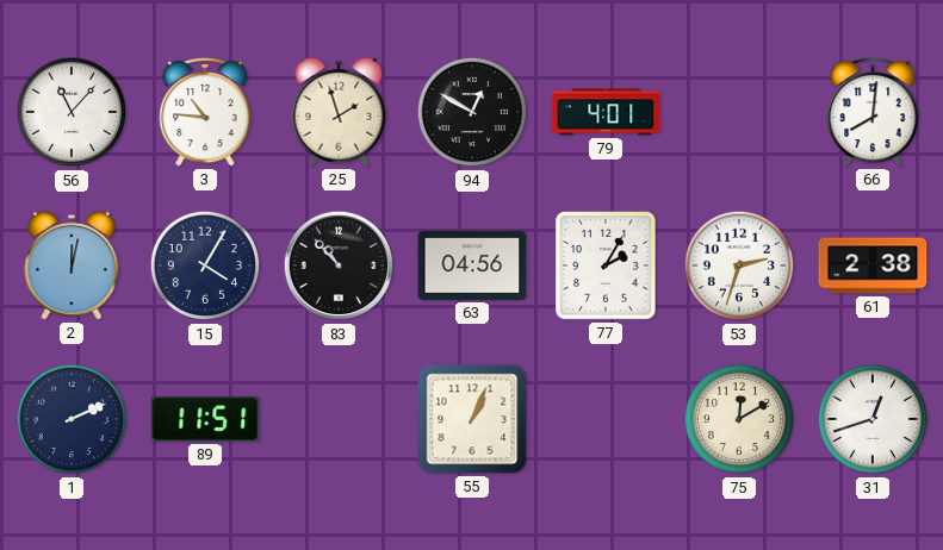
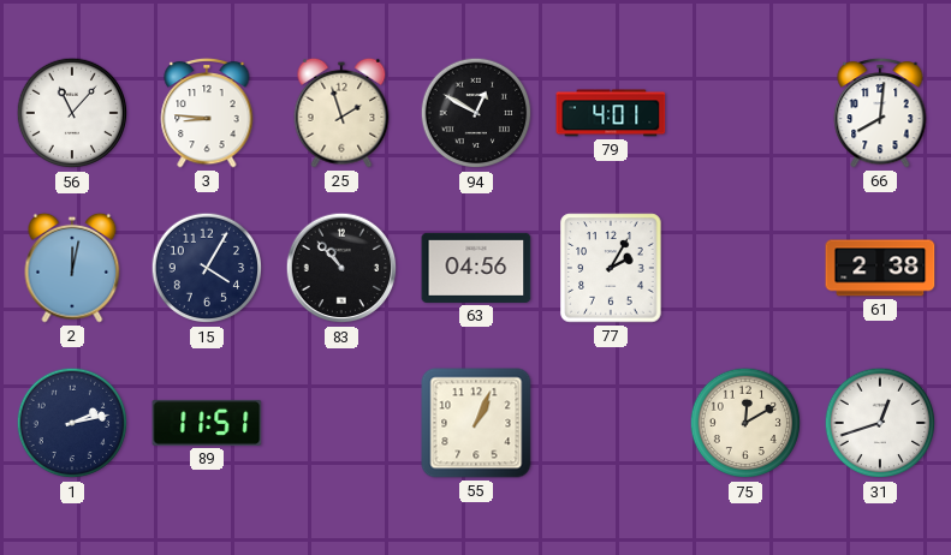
3: 10:46 -> 8:46
53: 2:33 -> none
1: 2:11 -> 2:13
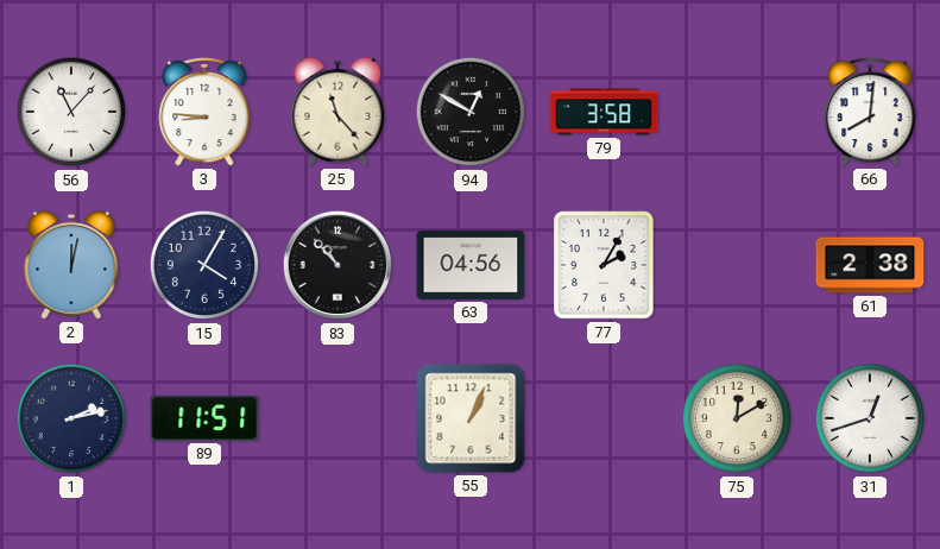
25: 1:57 -> 11:23
79: 4:01 -> 3:58
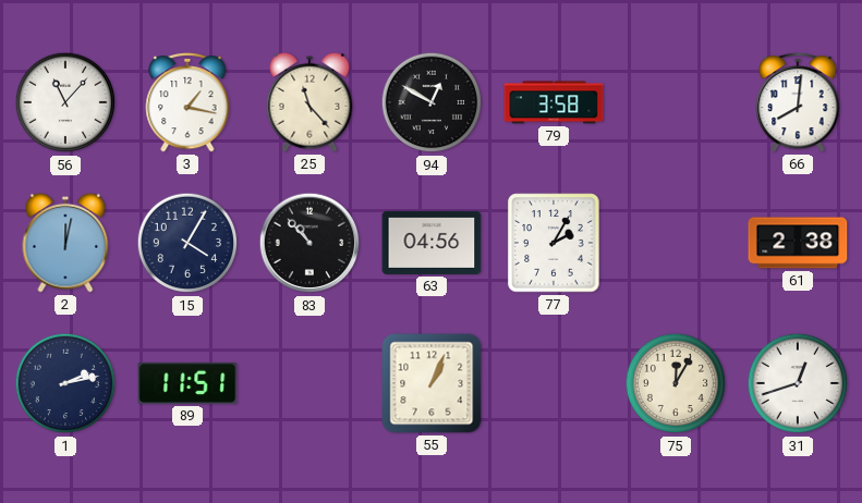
3: 8:46 -> 1:17
75: 12:10 -> 12:05
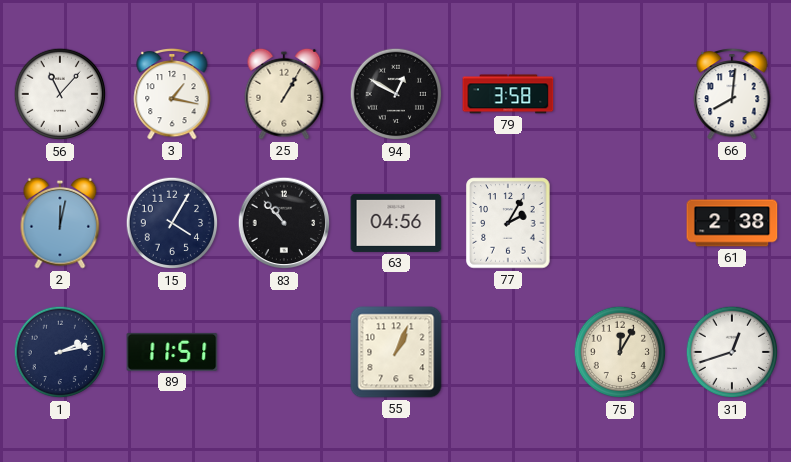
25: 11:23 -> 1:05
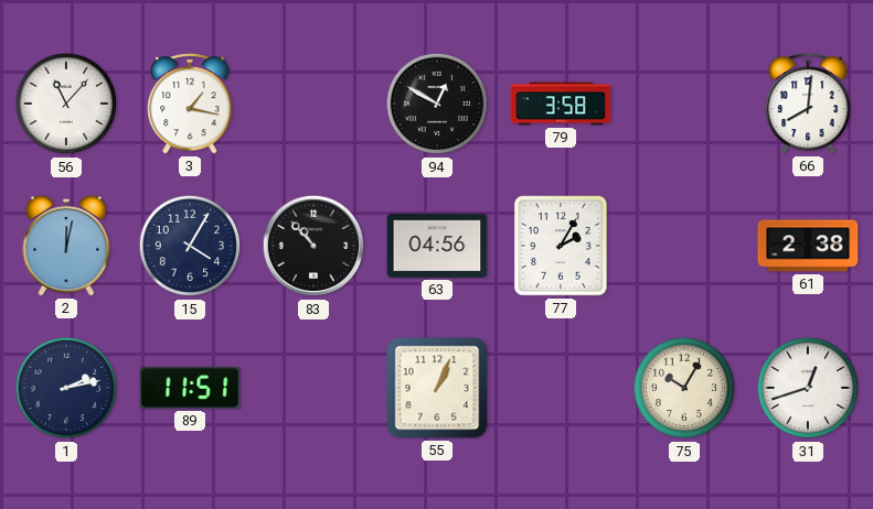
25: 1:05 -> none
75: 12:05 -> 10:05
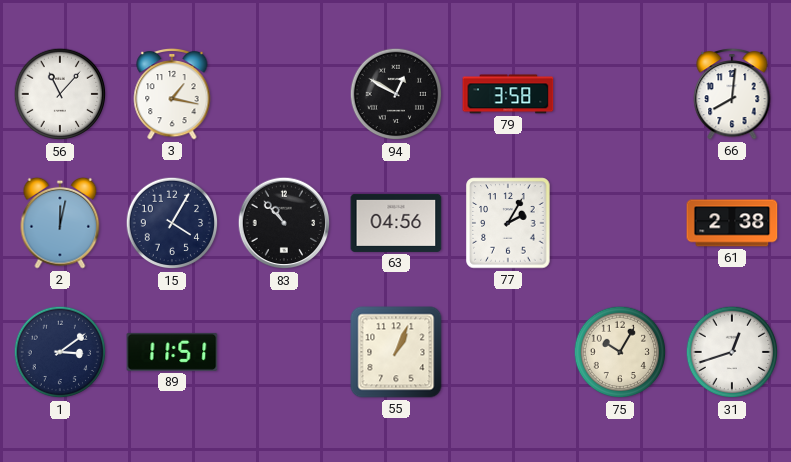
1: 2:13 -> 3:09
